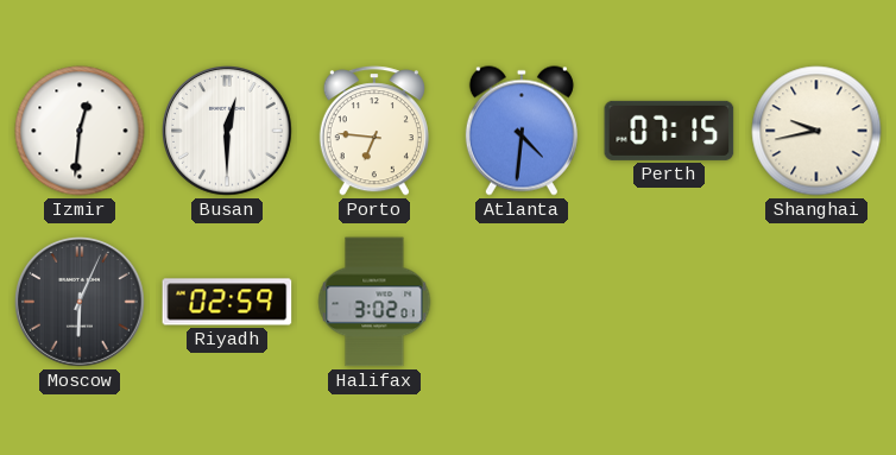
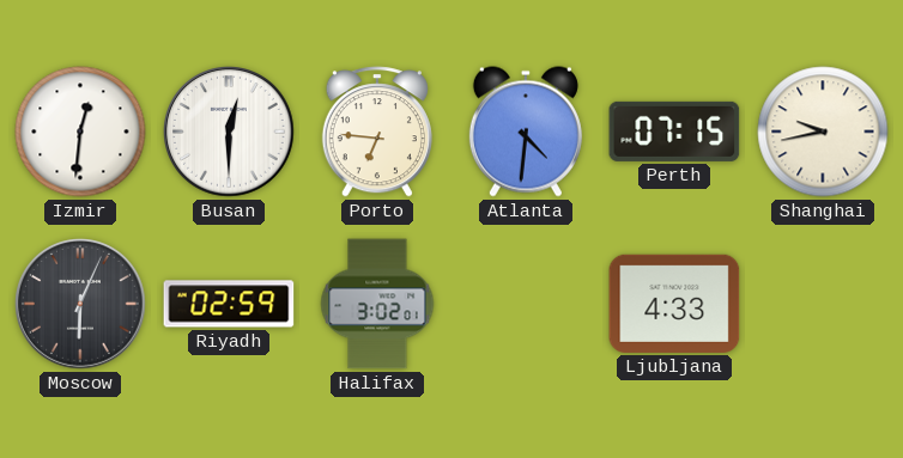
Ljubljana: none -> 4:33
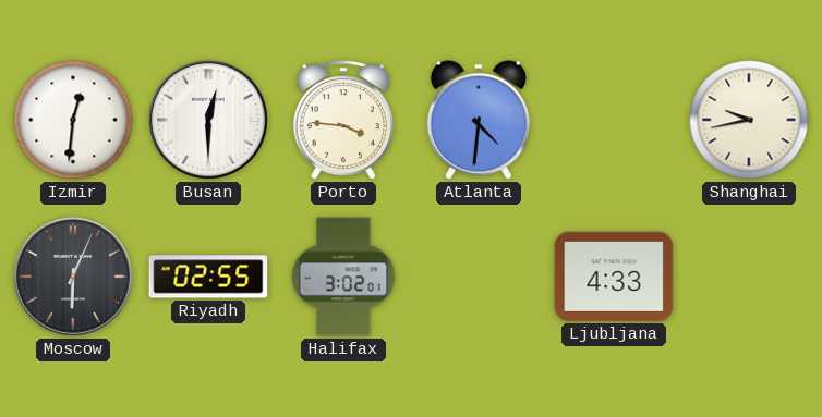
Porto: 6:46 -> 3:46
Perth: 07:15 -> none
Riyadh: 02:59 -> 02:55
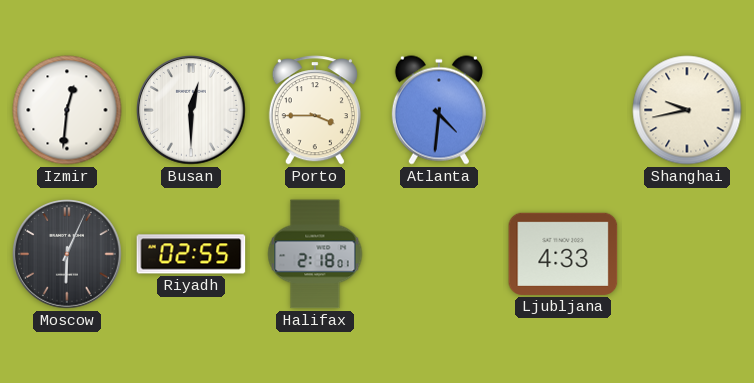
Porto: 3:46 -> 3:45
Halifax: 3:02 -> 2:18
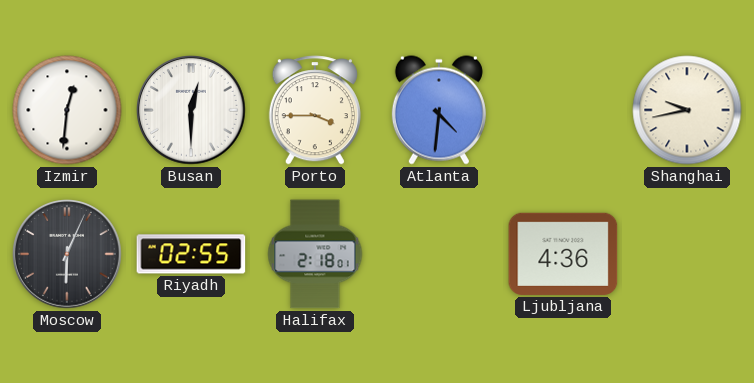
Ljubljana: 4:33 -> 4:36
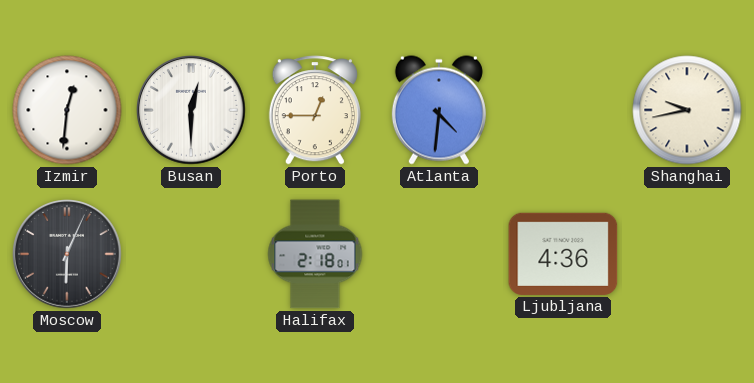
Porto: 3:45 -> 12:45
Riyadh: 02:55 -> none
